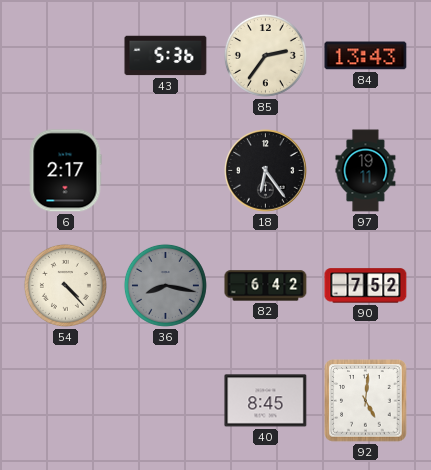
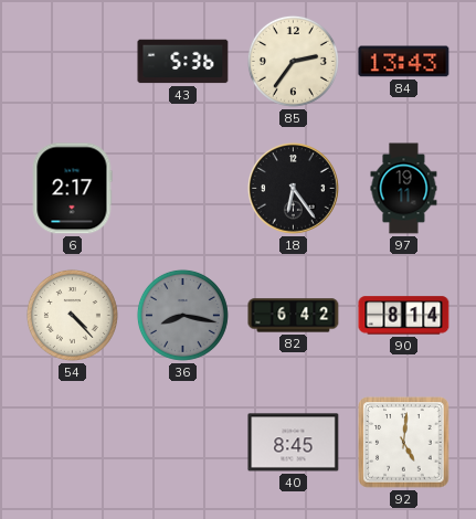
90: 7:52 -> 8:14
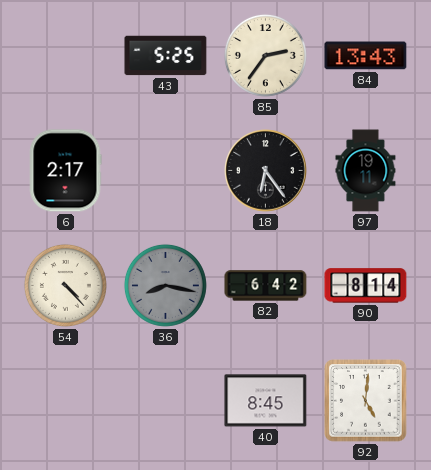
43: 5:36 -> 5:25
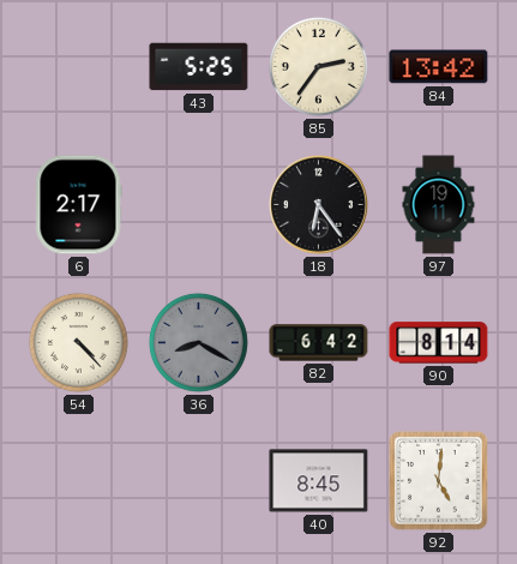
84: 13:43 -> 13:42
36: 8:17 -> 8:20
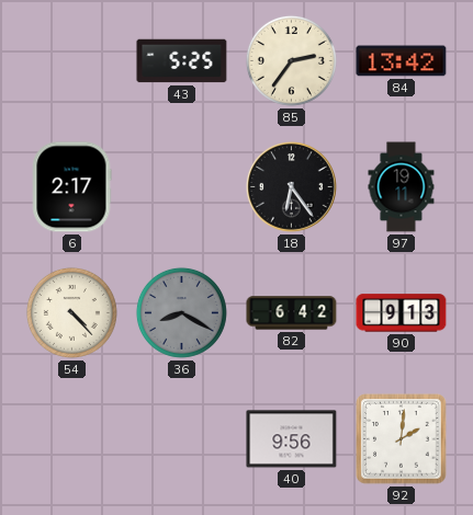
90: 8:14 -> 9:13
40: 8:45 -> 9:56
92: 5:01 -> 2:01
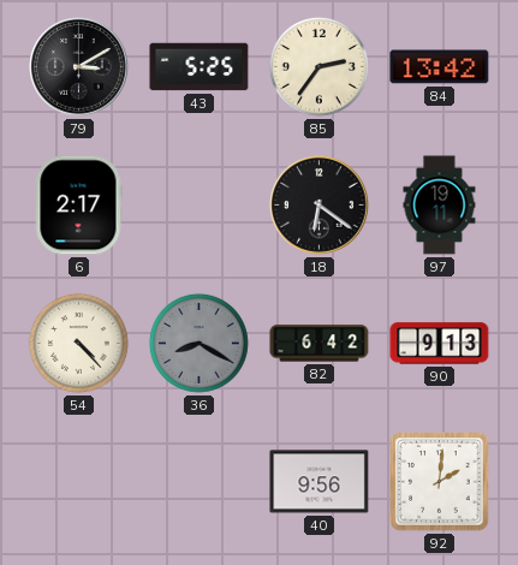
79: none -> 3:10
18: 6:24 -> 6:21
